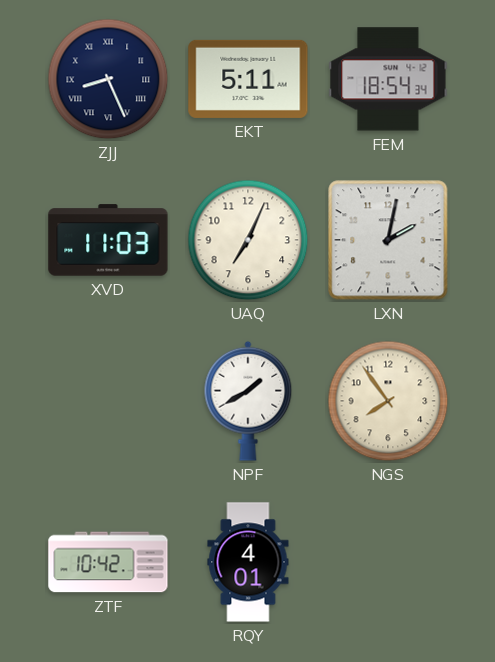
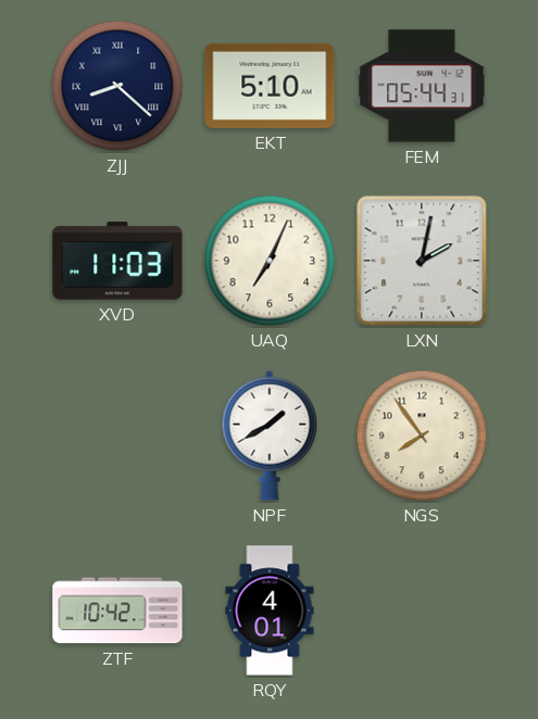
ZJJ: 8:26 -> 8:22
EKT: 5:11 -> 5:10
FEM: 18:54 -> 05:44
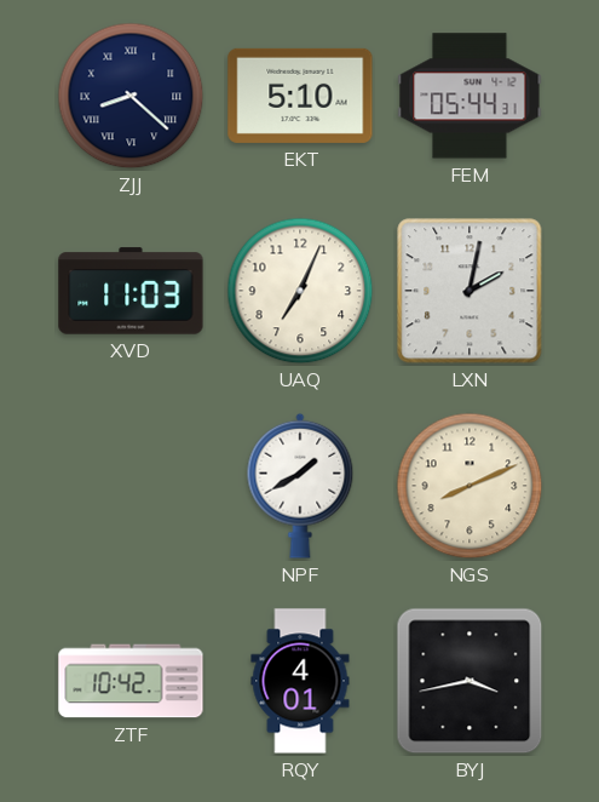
NGS: 7:54 -> 8:11
BYJ: none -> 3:43
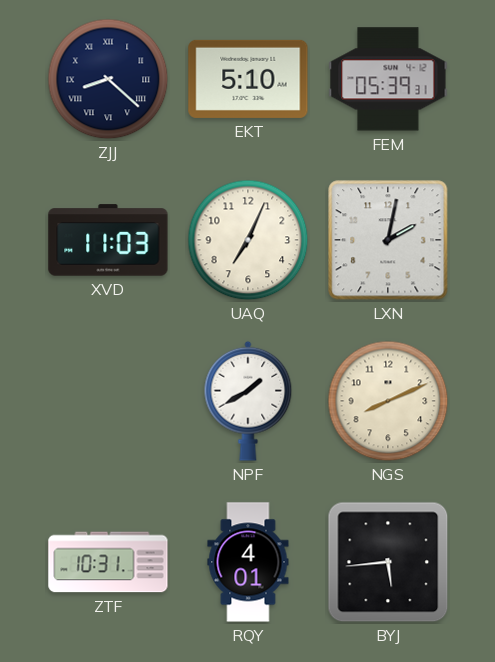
FEM: 05:44 -> 05:39
ZTF: 10:42 -> 10:31
BYJ: 3:43 -> 5:44
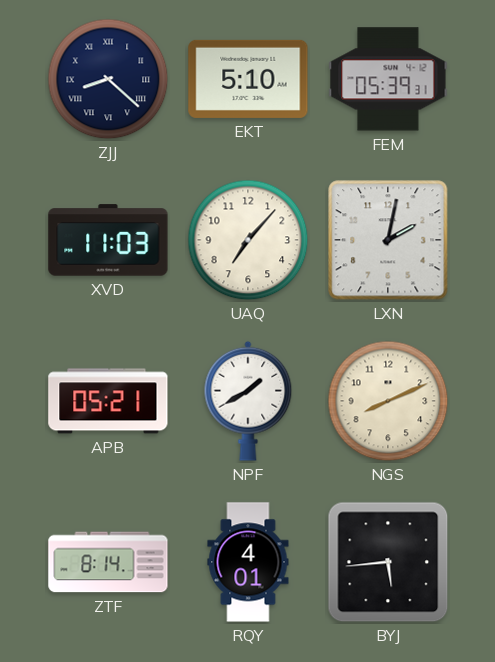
UAQ: 7:04 -> 7:07
APB: none -> 05:21
ZTF: 10:31 -> 8:14
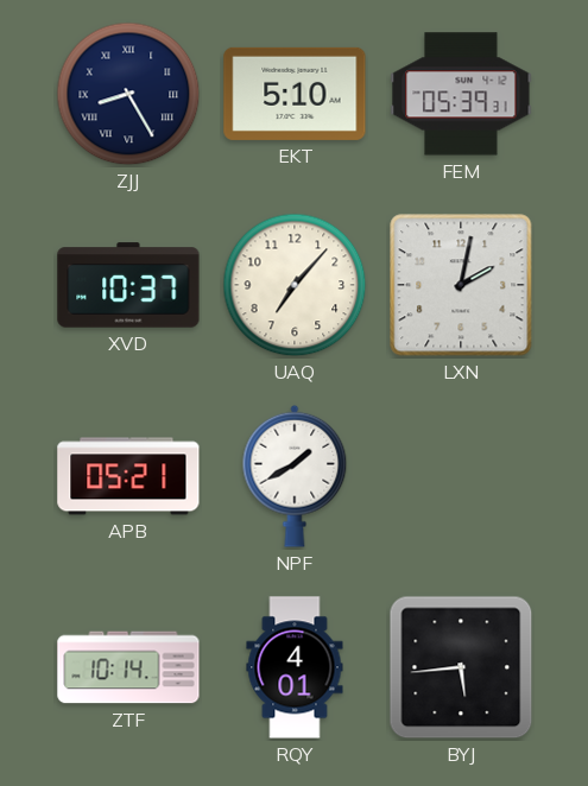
ZJJ: 8:22 -> 8:25
XVD: 11:03 -> 10:37
NGS: 8:11 -> none
ZTF: 8:14 -> 10:14
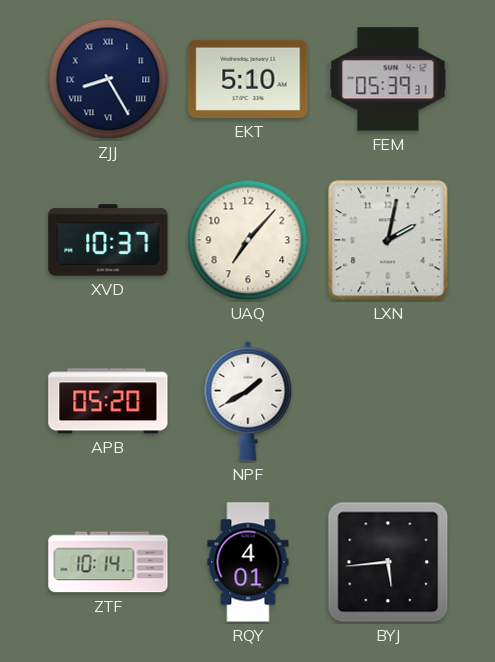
APB: 05:21 -> 05:20
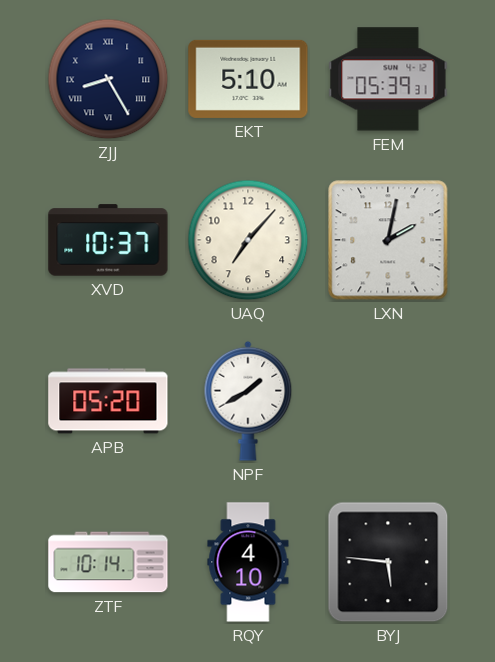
RQY: 4:01 -> 4:10
BYJ: 5:44 -> 5:46
